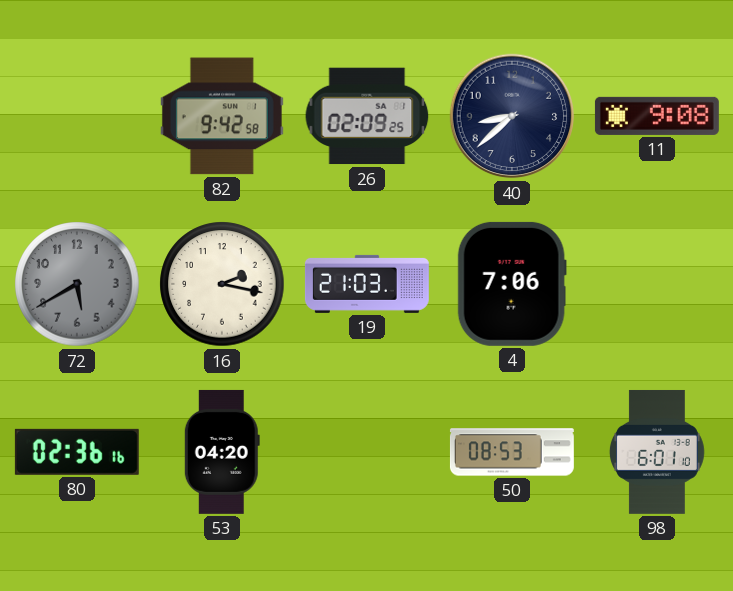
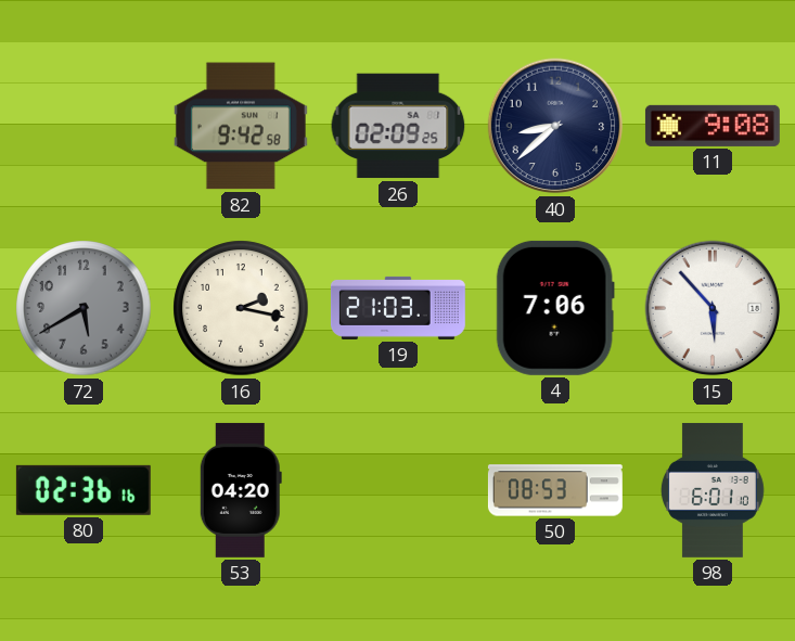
15: none -> 5:53
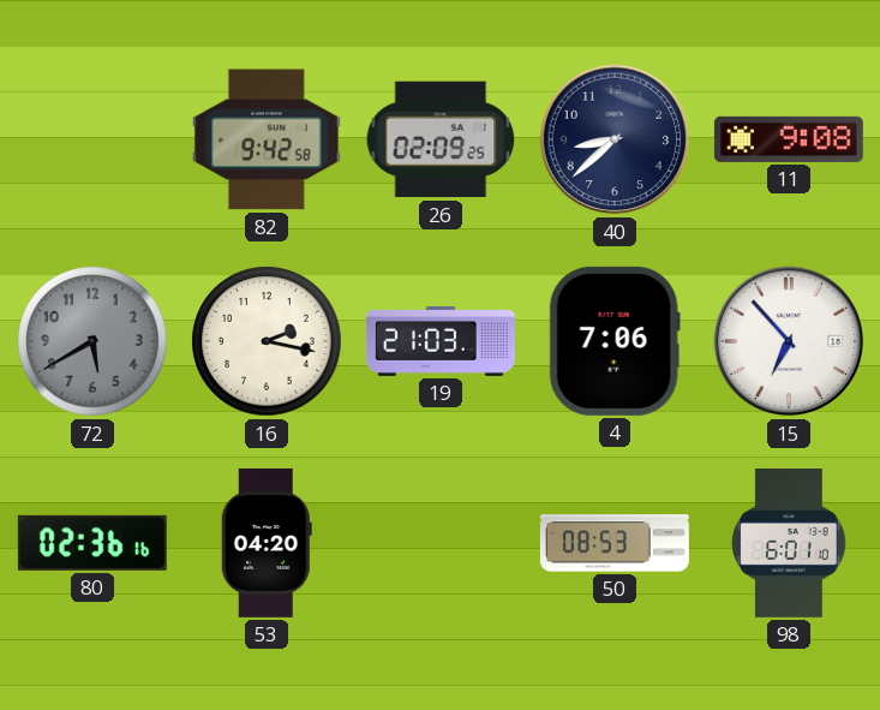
15: 5:53 -> 6:53
